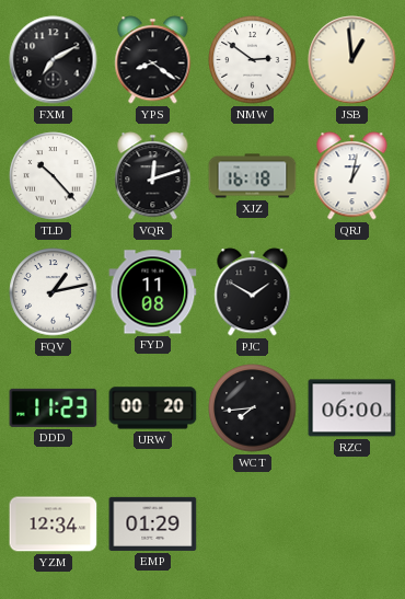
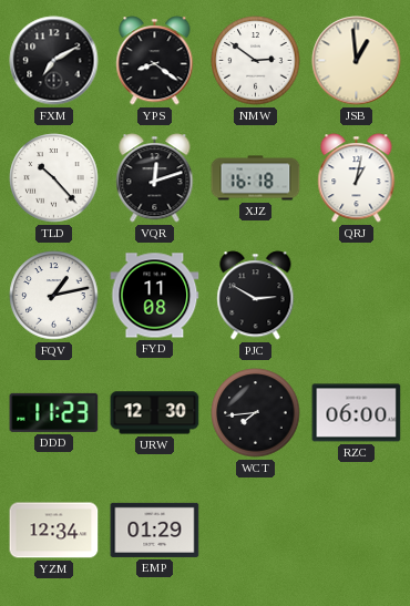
PJC: 1:50 -> 2:50
URW: 00:20 -> 12:30
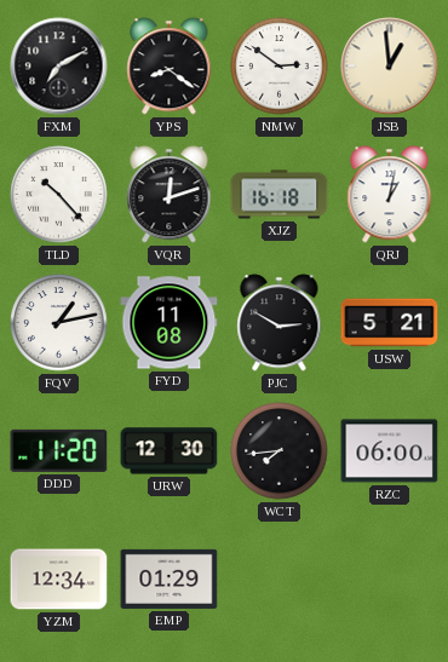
USW: none -> 5:21
DDD: 11:23 -> 11:20
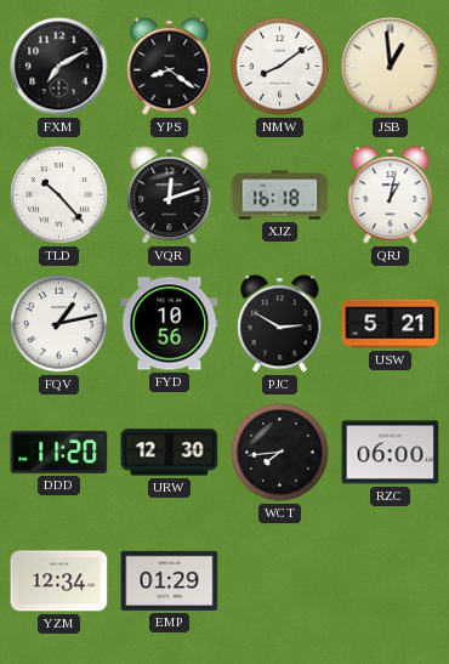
NMW: 2:51 -> 8:09
FYD: 11:08 -> 10:56
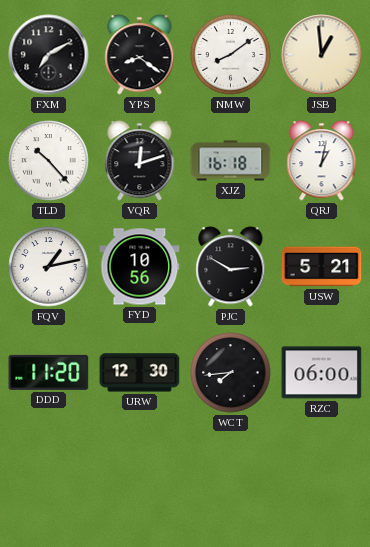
YZM: 12:34 -> none
EMP: 01:29 -> none
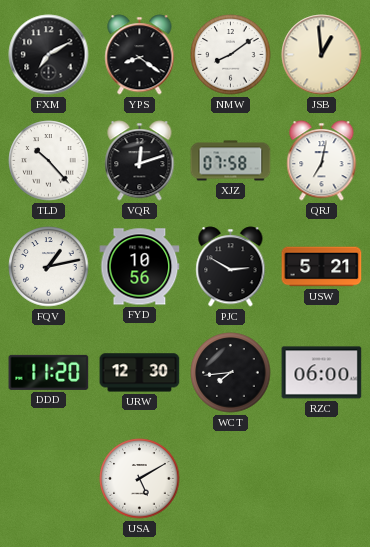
XJZ: 16:18 -> 07:58
QRJ: 1:02 -> 7:02
USA: none -> 5:10
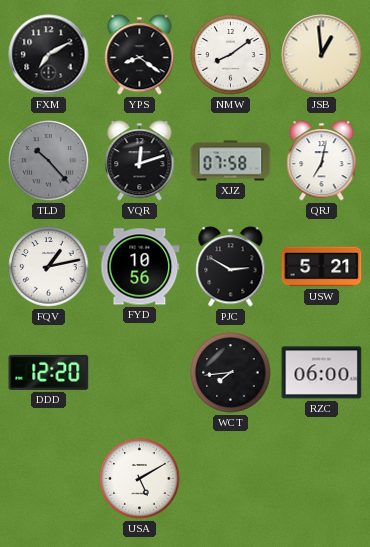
TLD dial: white -> grey
DDD: 11:20 -> 12:20
URW: 12:30 -> none
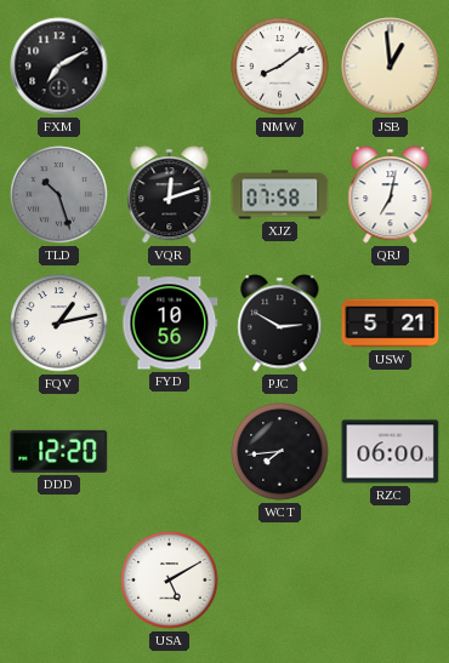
YPS: 8:21 -> none
TLD: 10:23 -> 10:27
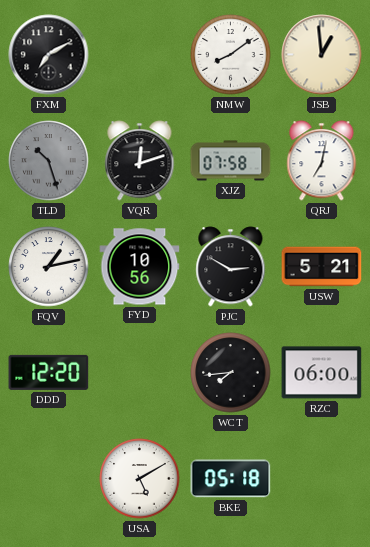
BKE: none -> 05:18
